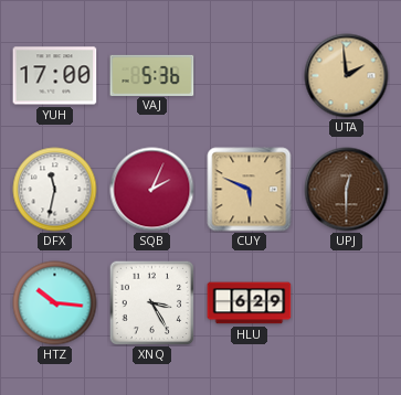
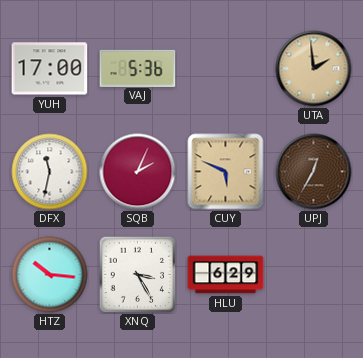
UPJ: 12:30 -> 12:35
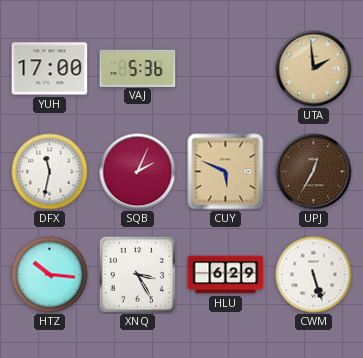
CWM: none -> 5:27
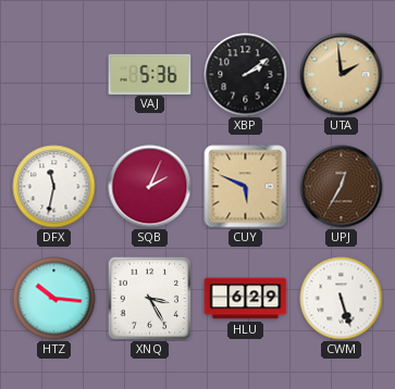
YUH: 17:00 -> none
XBP: none -> 2:09
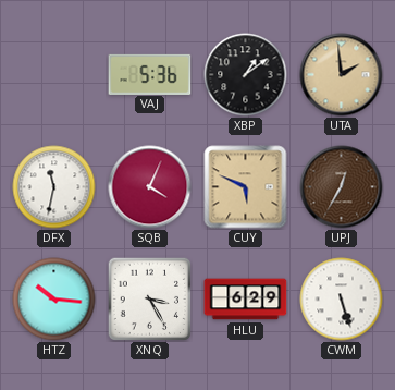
XBP: 2:09 -> 1:09
SQB: 2:04 -> 4:04
